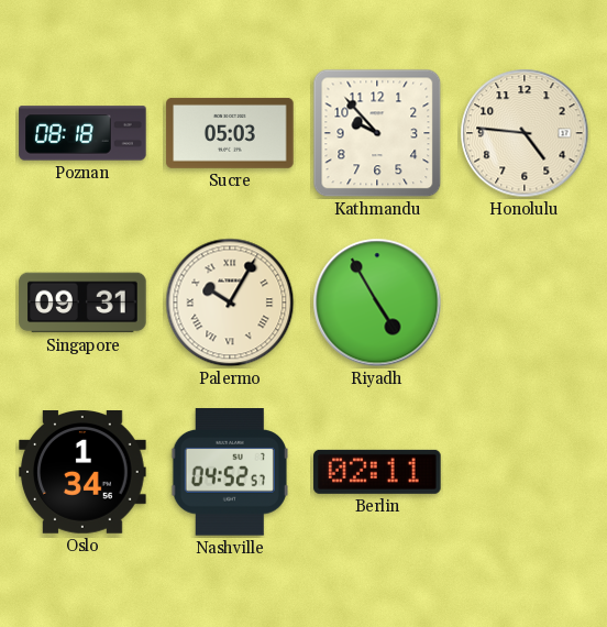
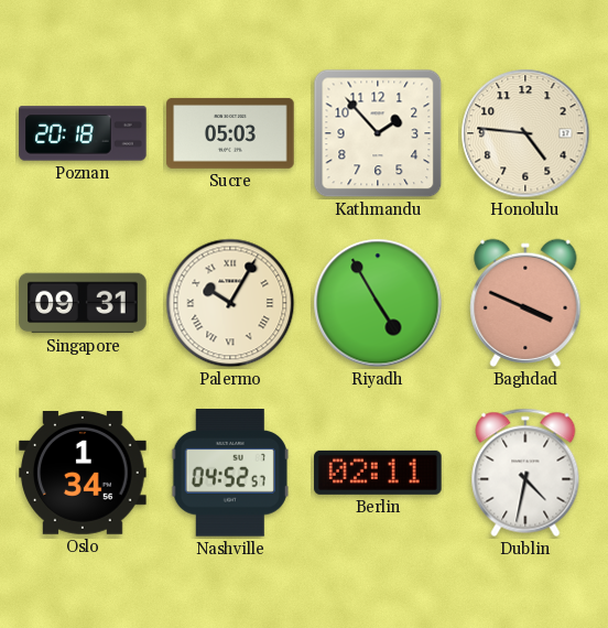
Poznan: 08:18 -> 20:18
Kathmandu: 9:53 -> 1:53
Baghdad: none -> 3:49
Dublin: none -> 4:32
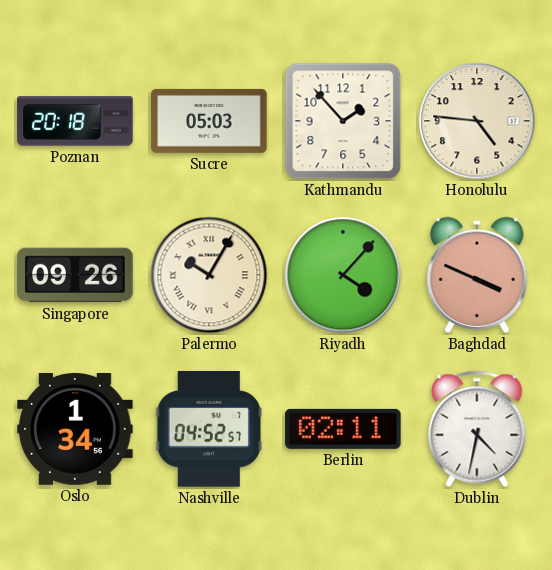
Singapore: 09:31 -> 09:26
Riyadh: 4:55 -> 4:07
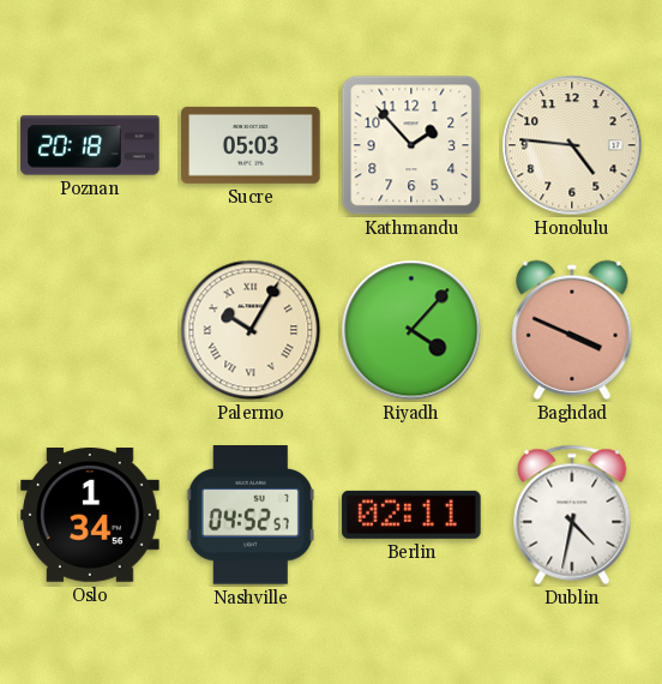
Singapore: 09:26 -> none
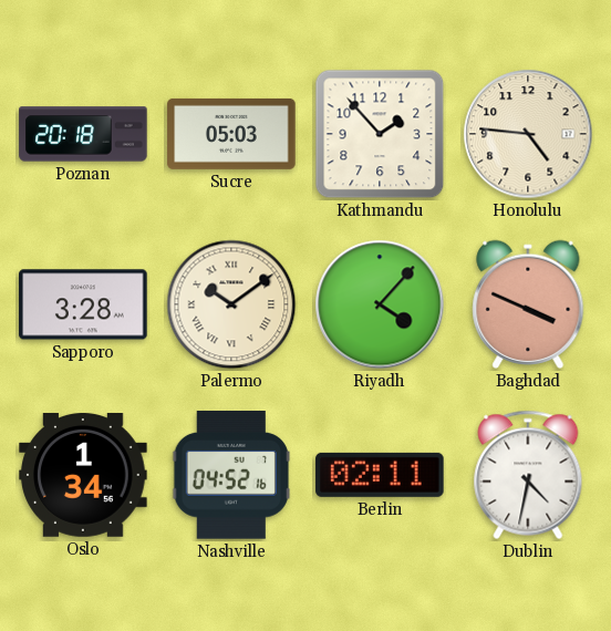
Sapporo: none -> 3:28
Palermo: 10:05 -> 10:09
Nashville: 04:52:57 -> 04:52:16
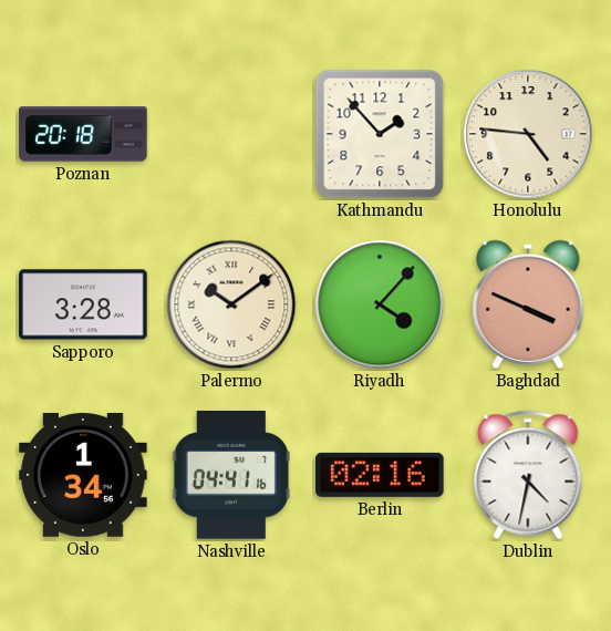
Sucre: 05:03 -> none
Nashville: 04:52 -> 04:41
Berlin: 02:11 -> 02:16
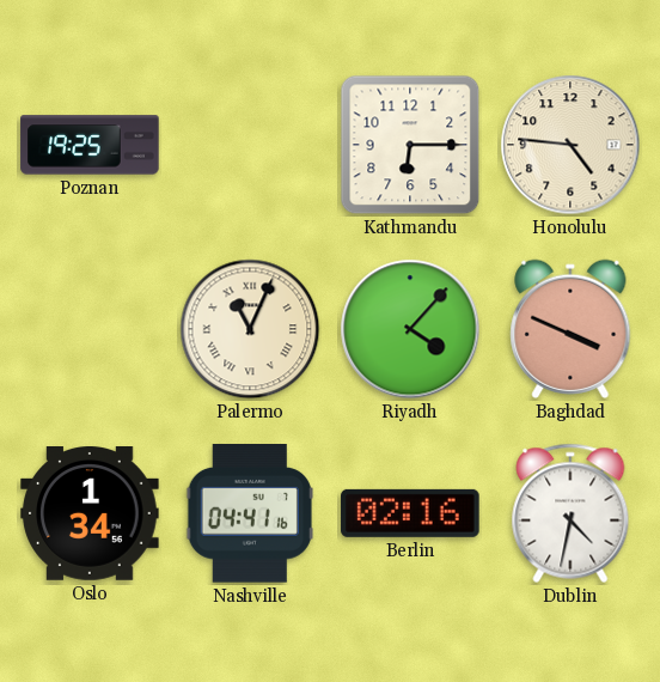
Poznan: 20:18 -> 19:25
Kathmandu: 1:53 -> 6:15
Sapporo: 3:28 -> none
Palermo: 10:09 -> 11:04
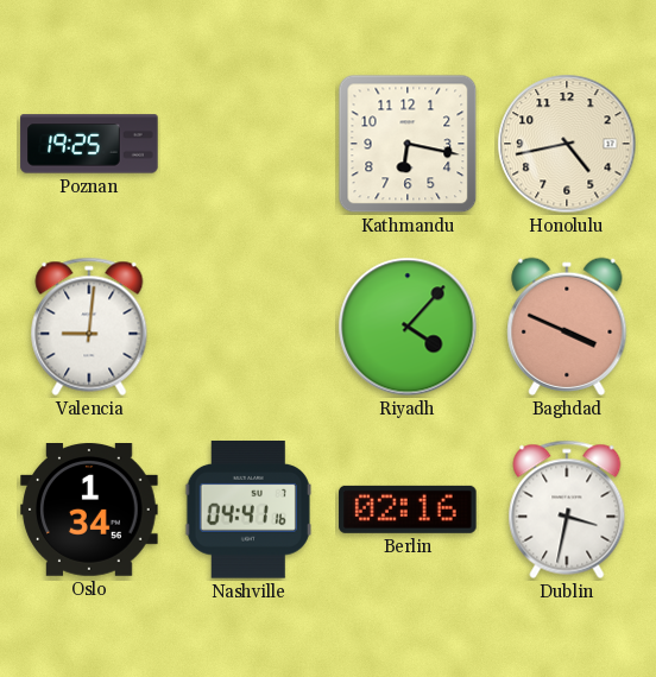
Kathmandu: 6:15 -> 6:17
Honolulu: 4:46 -> 4:43
Valencia: none -> 9:01
Palermo: 11:04 -> none
Dublin: 4:32 -> 3:32
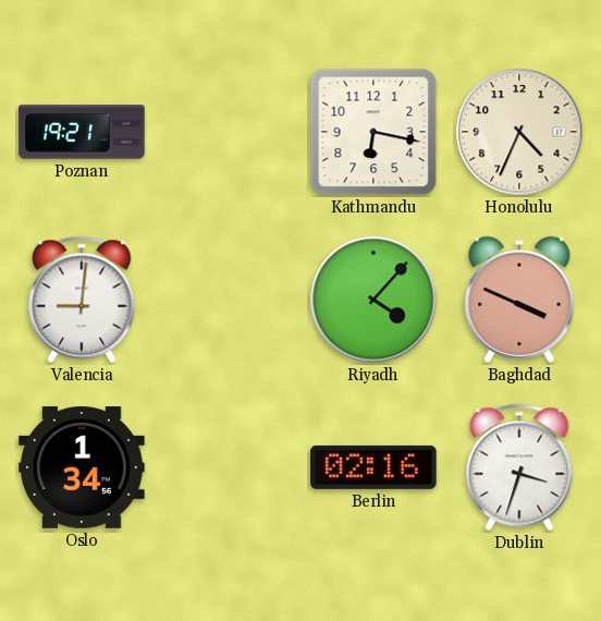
Poznan: 19:25 -> 19:21
Honolulu: 4:43 -> 4:34
Nashville: 04:41 -> none
Dublin: 3:32 -> 3:33
